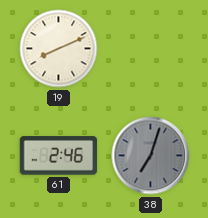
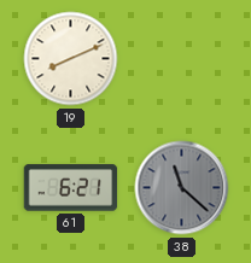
61: 2:46 -> 6:21
38: 7:03 -> 11:22
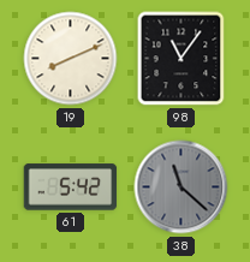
98: none -> 11:06
61: 6:21 -> 5:42
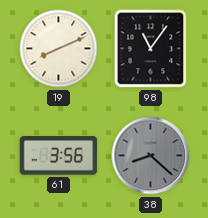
61: 5:42 -> 3:56
38: 11:22 -> 8:22
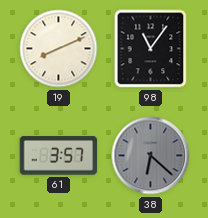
61: 3:56 -> 3:57
38: 8:22 -> 6:22
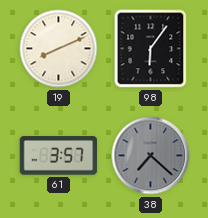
98: 11:06 -> 6:06
38: 6:22 -> 7:22
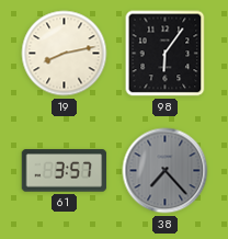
19: 8:11 -> 8:13
38: 7:22 -> 7:23
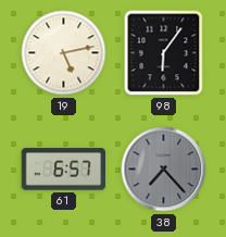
19: 8:13 -> 5:13
61: 3:57 -> 6:57
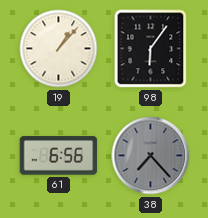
19: 5:13 -> 1:07
61: 6:57 -> 6:56
